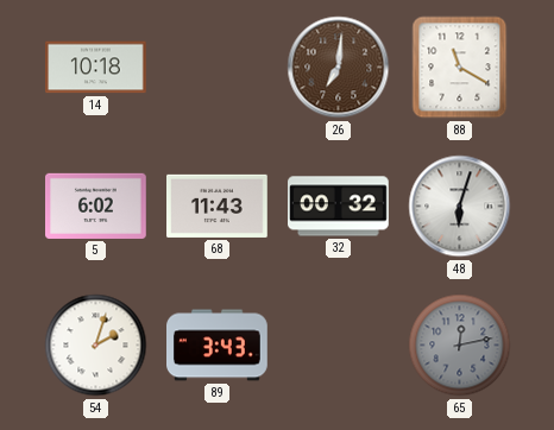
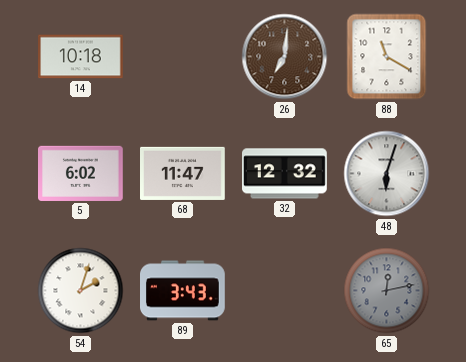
68: 11:43 -> 11:47
32: 00:32 -> 12:32
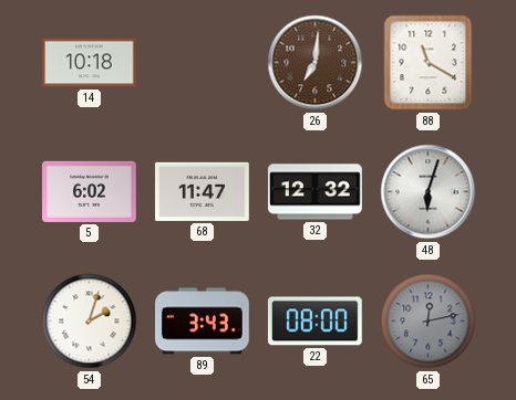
22: none -> 08:00
